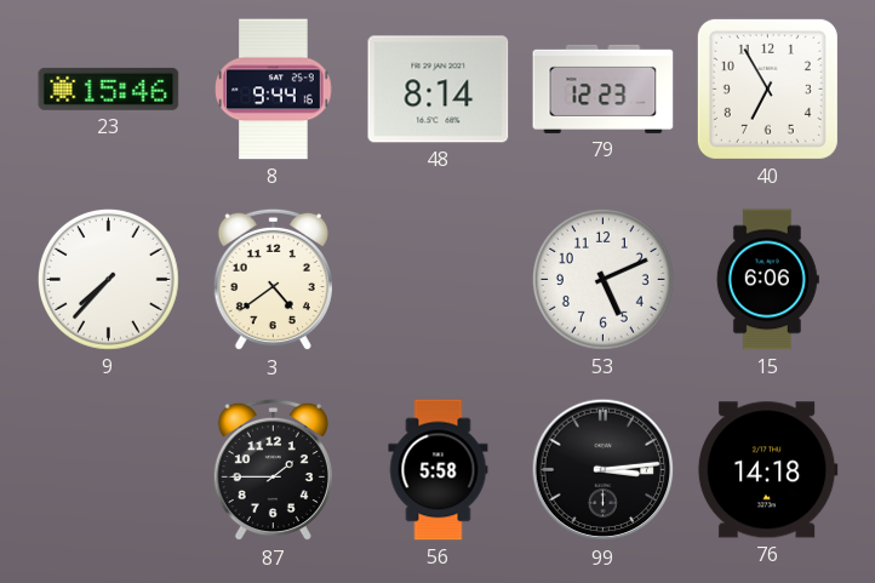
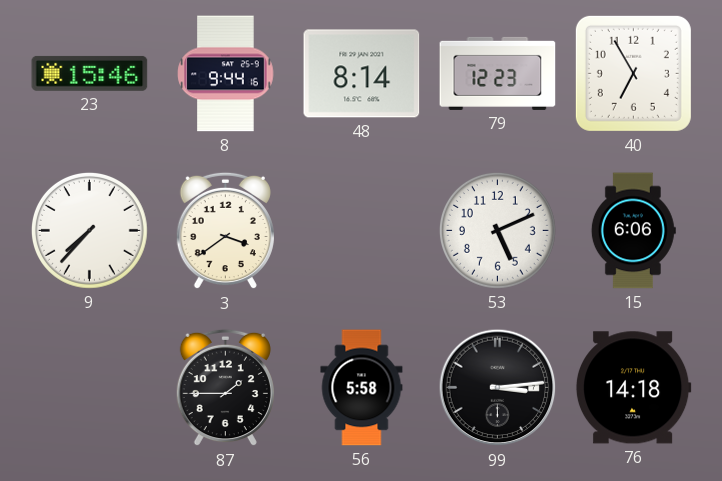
3: 4:39 -> 3:39
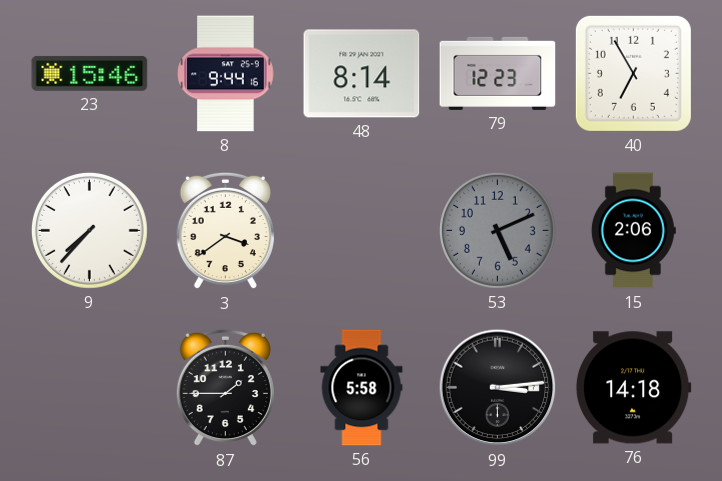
53 dial: white -> grey
15: 6:06 -> 2:06
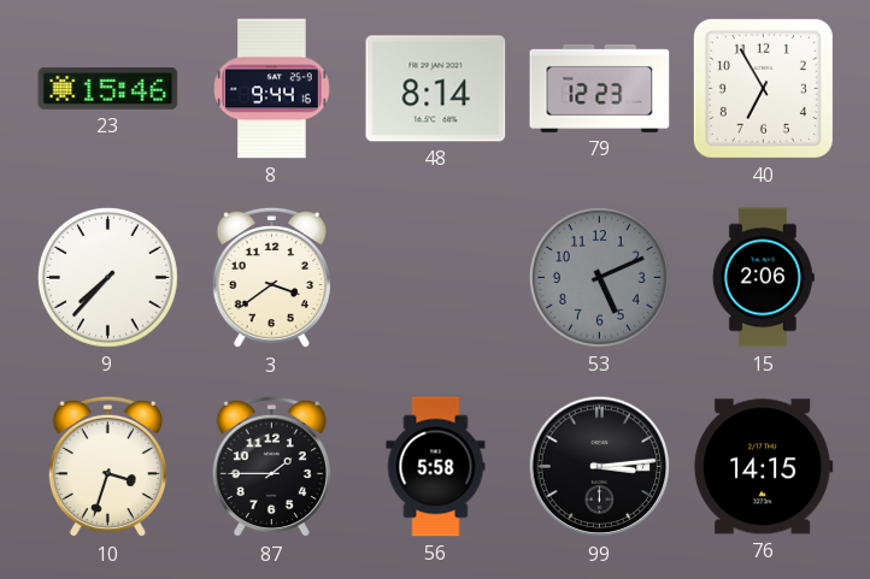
10: none -> 3:33
76: 14:18 -> 14:15
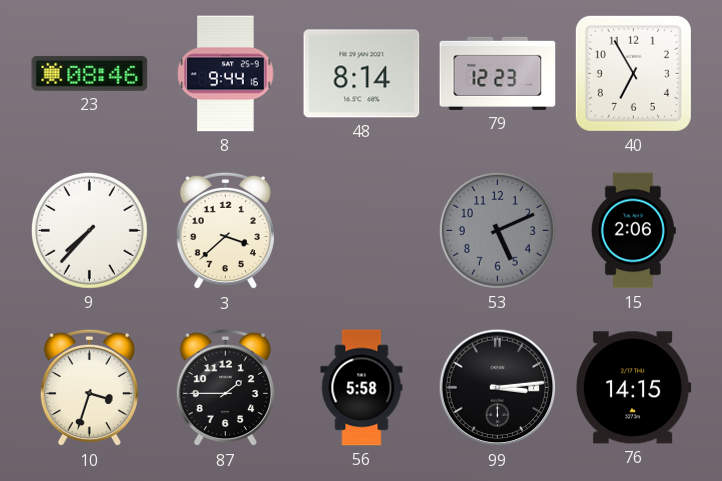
23: 15:46 -> 08:46
3: 3:39 -> 3:38
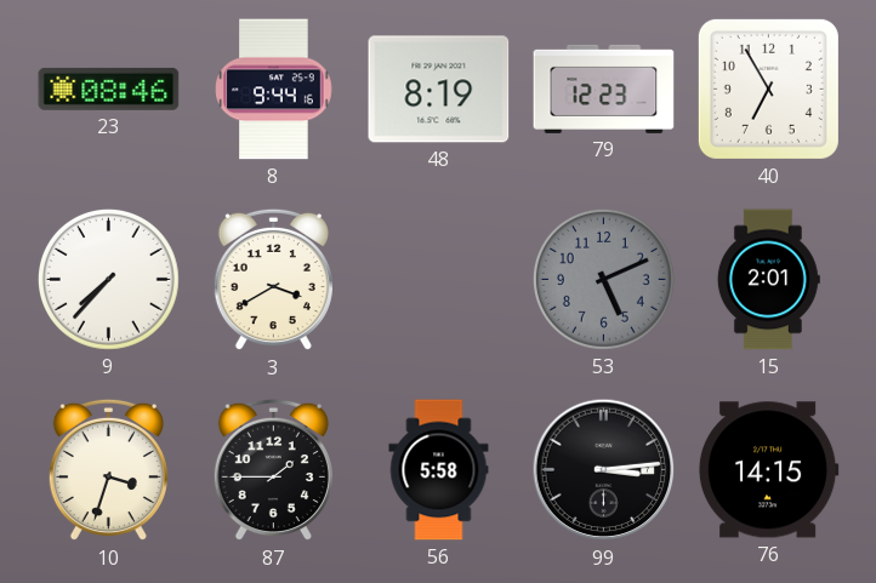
48: 8:14 -> 8:19
3: 3:38 -> 3:40
15: 2:06 -> 2:01
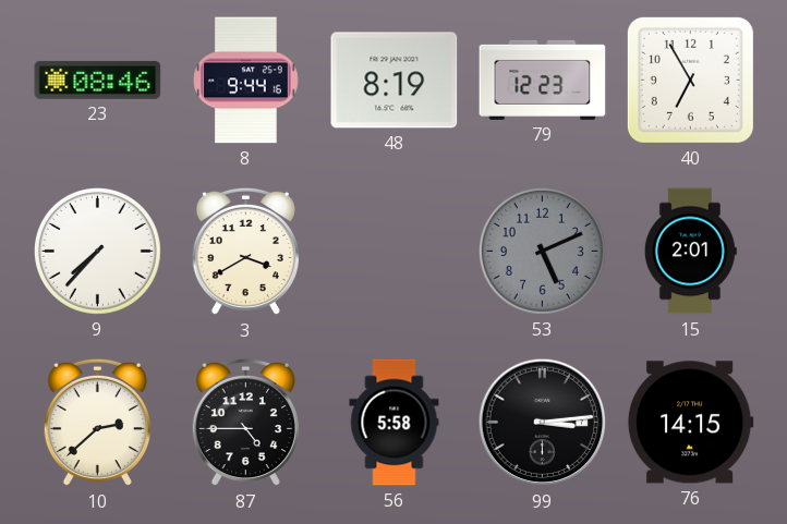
10: 3:33 -> 2:38
87: 1:45 -> 4:45
